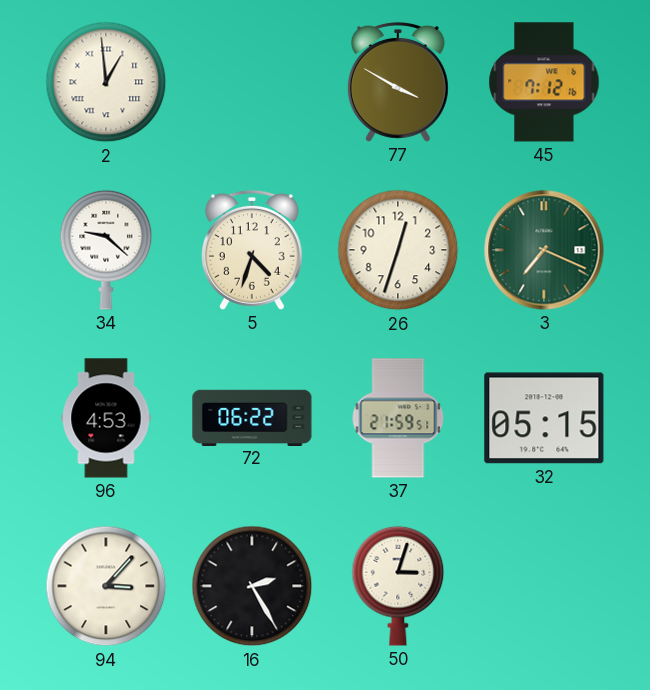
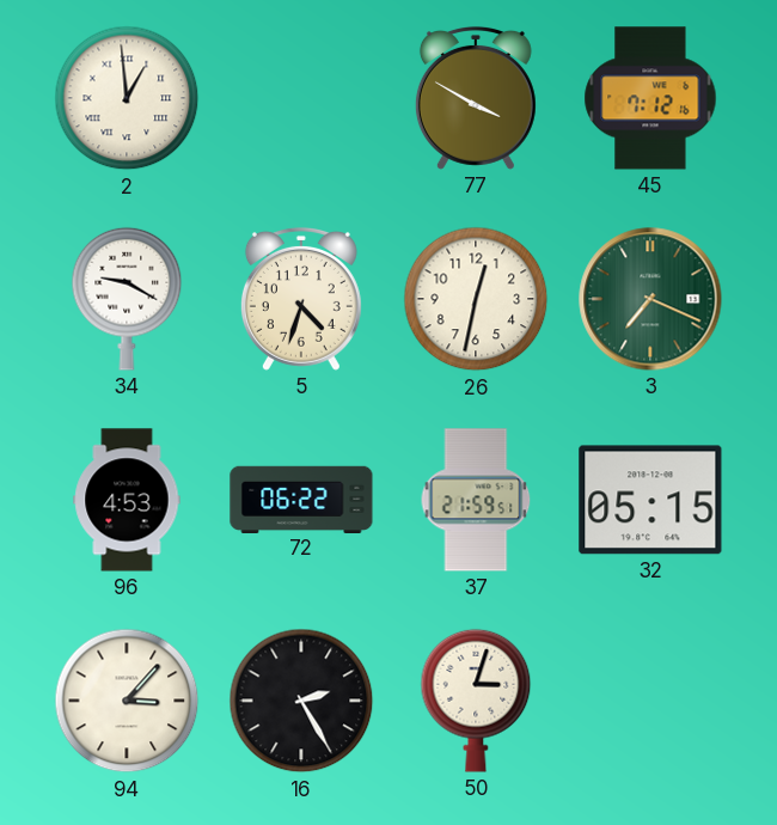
34: 9:22 -> 9:20
26: 12:33 -> 12:32
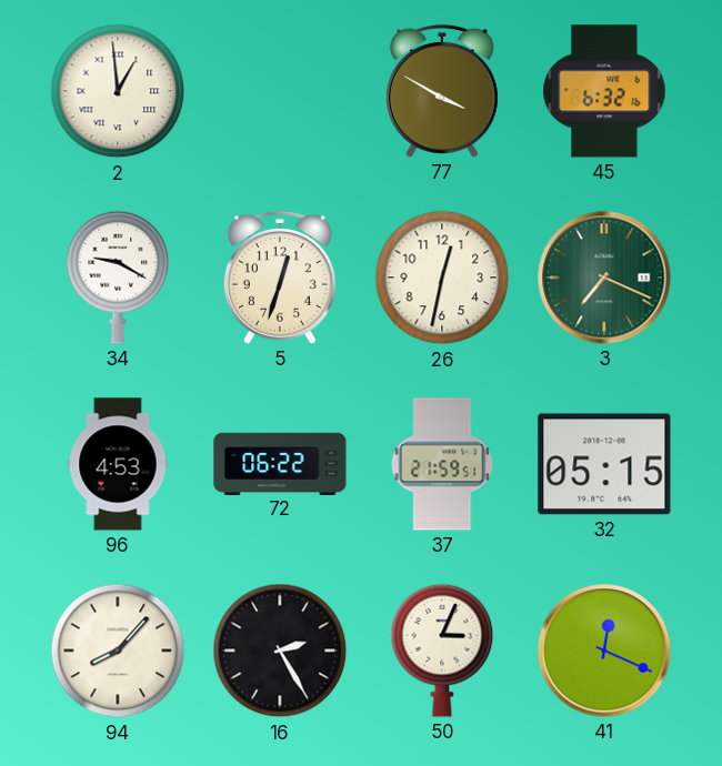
45: 7:12 -> 6:32
5: 4:33 -> 12:33
94: 3:07 -> 8:07
50: 3:03 -> 3:04
41: none -> 12:19
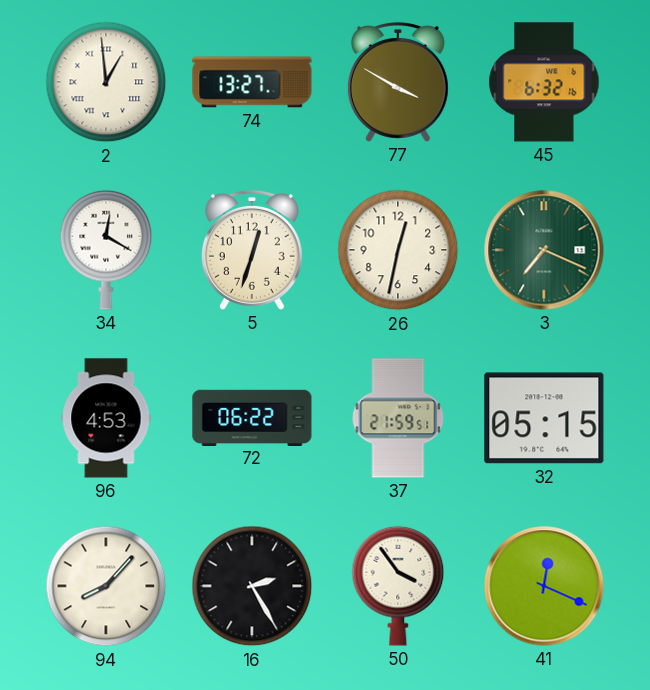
74: none -> 13:27
34: 9:20 -> 12:20
50: 3:04 -> 3:54
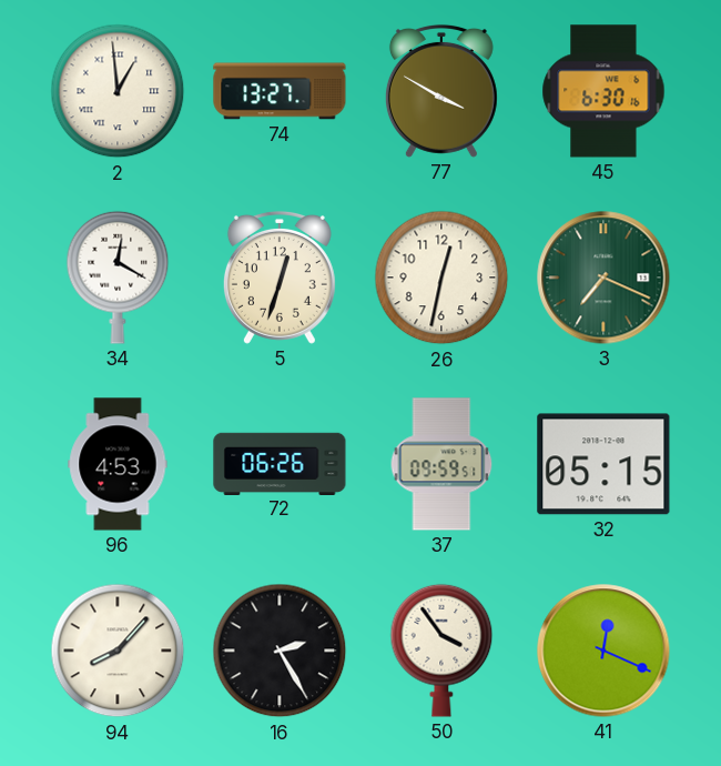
45: 6:32 -> 6:30
72: 06:22 -> 06:26
37: 21:59 -> 09:59
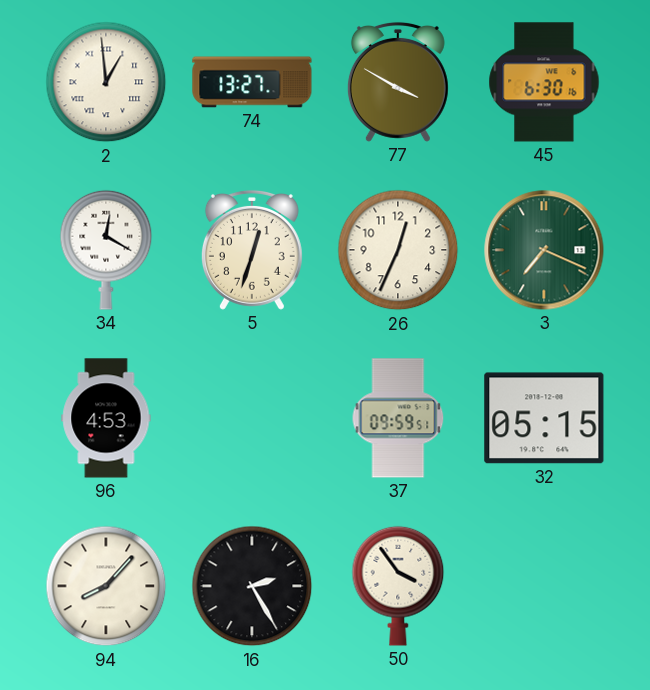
26: 12:32 -> 12:34
72: 06:26 -> none
41: 12:19 -> none
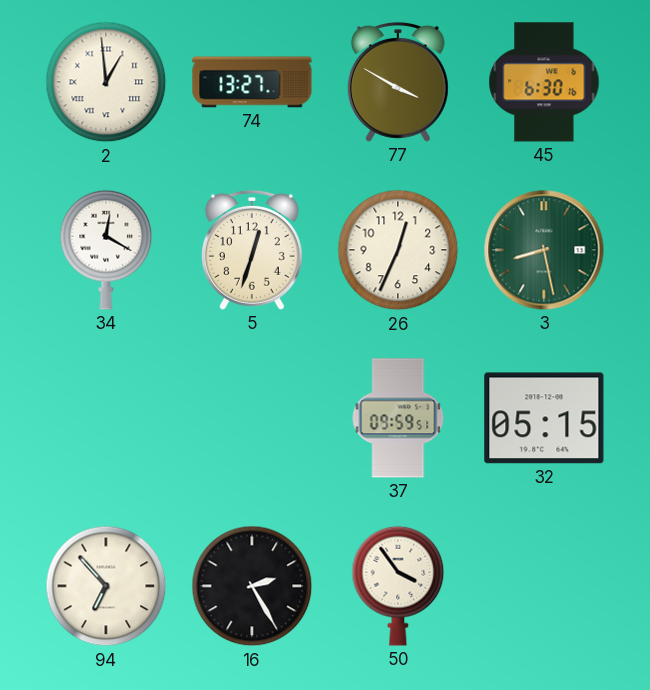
3: 7:19 -> 8:28
96: 4:53 -> none
94: 8:07 -> 6:53
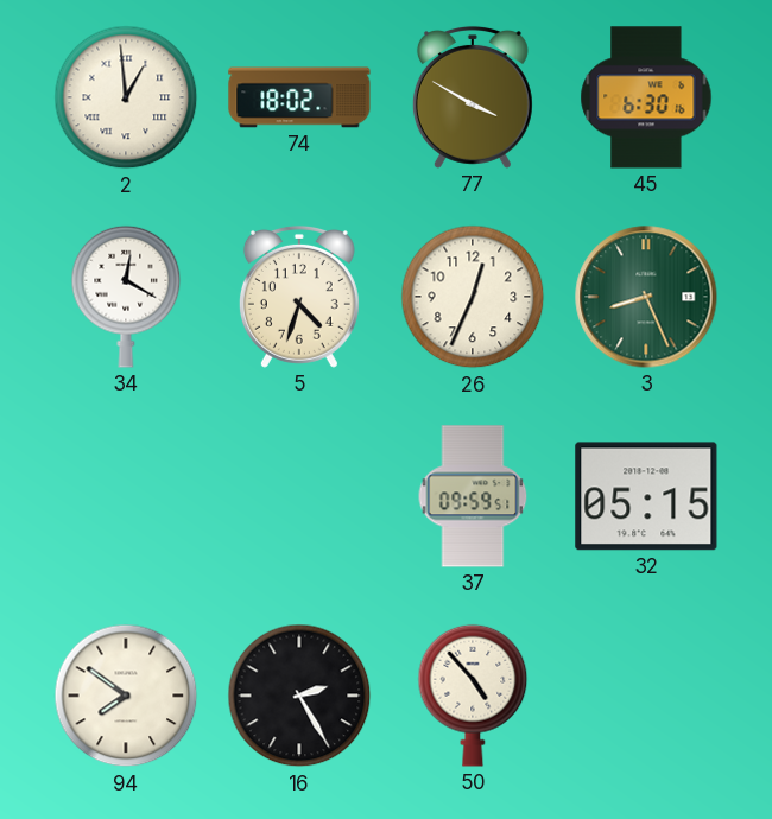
74: 13:27 -> 18:02
5: 12:33 -> 4:33
3: 8:28 -> 8:26
94: 6:53 -> 7:51
50: 3:54 -> 4:53
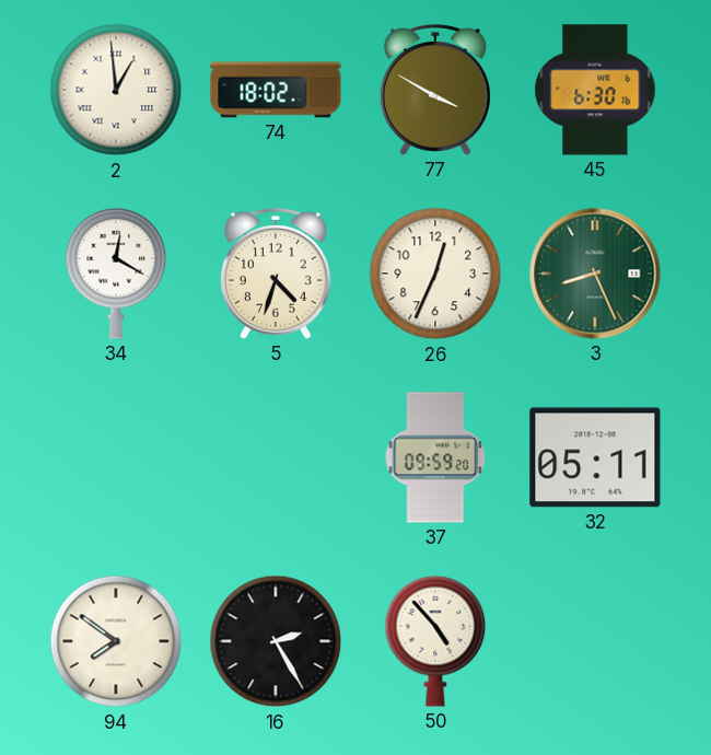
37: 09:59:51 -> 09:59:20
32: 05:15 -> 05:11
